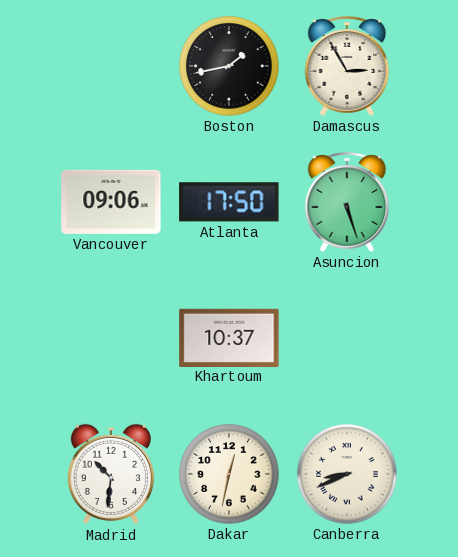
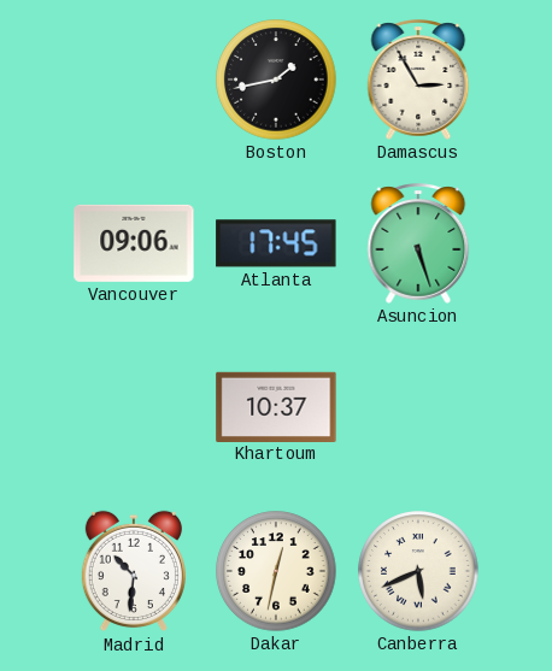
Atlanta: 17:50 -> 17:45
Canberra: 8:41 -> 5:41
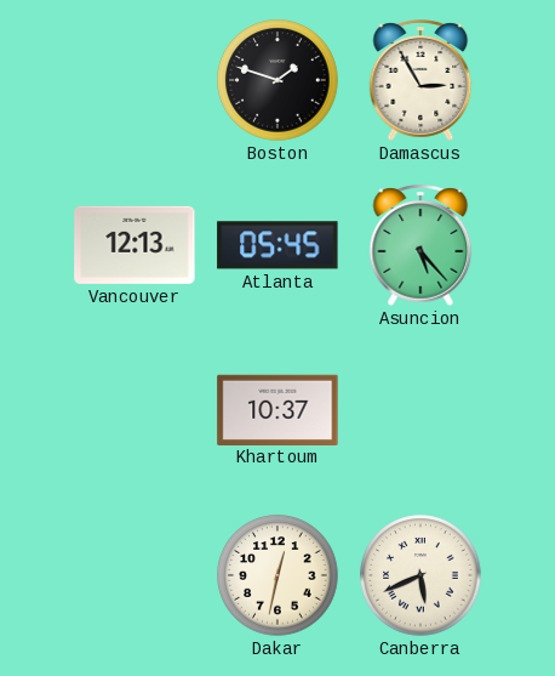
Boston: 1:43 -> 1:48
Vancouver: 09:06 -> 12:13
Atlanta: 17:45 -> 05:45
Asuncion: 5:27 -> 5:23
Madrid: 10:31 -> none
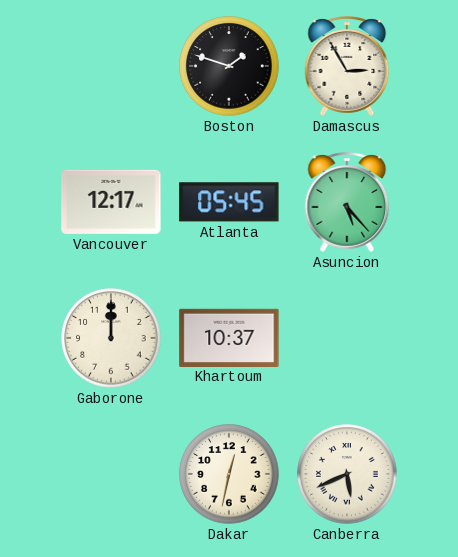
Vancouver: 12:13 -> 12:17
Gaborone: none -> 12:00
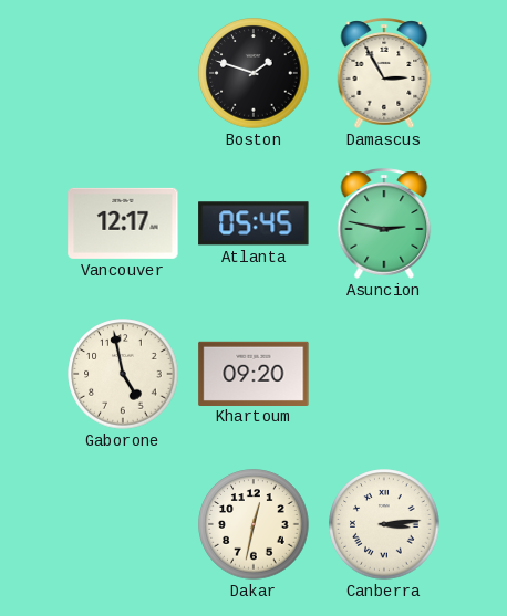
Asuncion: 5:23 -> 2:47
Gaborone: 12:00 -> 4:58
Khartoum: 10:37 -> 09:20
Canberra: 5:41 -> 3:14
